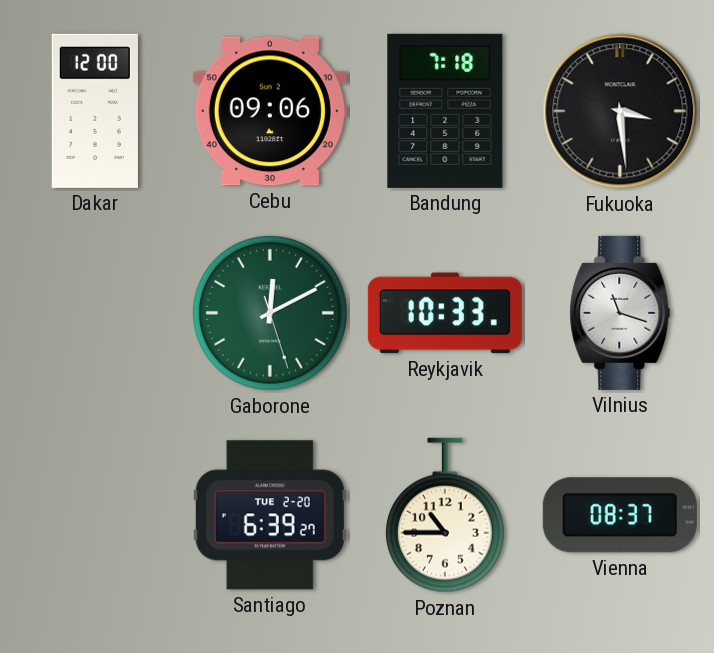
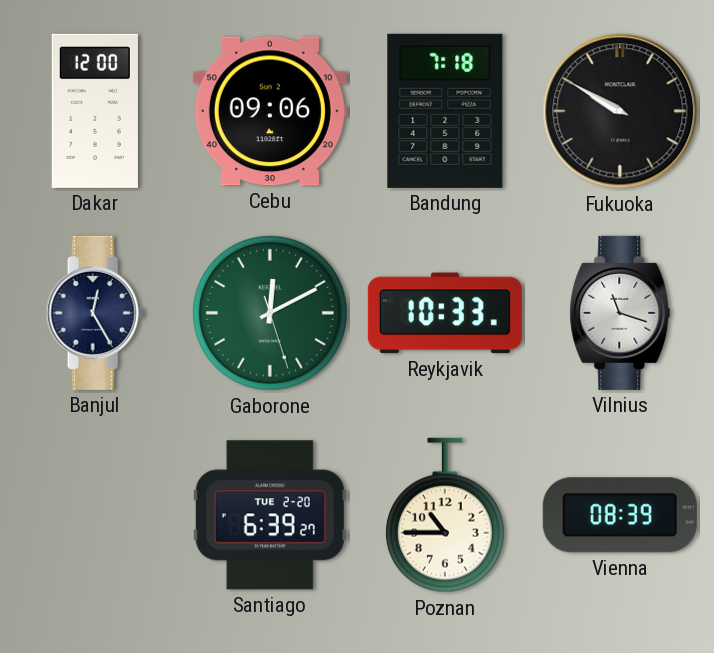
Fukuoka: 3:29 -> 9:50
Banjul: none -> 12:25
Vienna: 08:37 -> 08:39
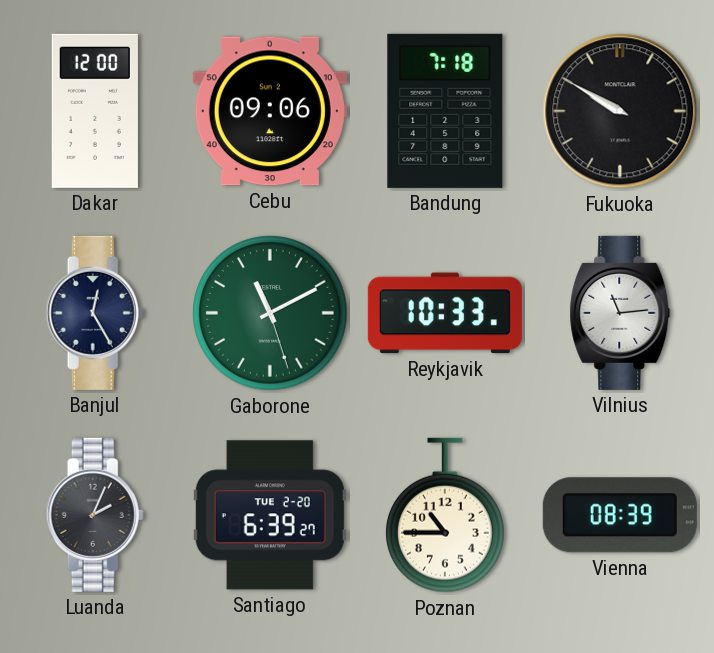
Gaborone: 12:10 -> 11:10
Vilnius: 11:18 -> 11:14
Luanda: none -> 2:04
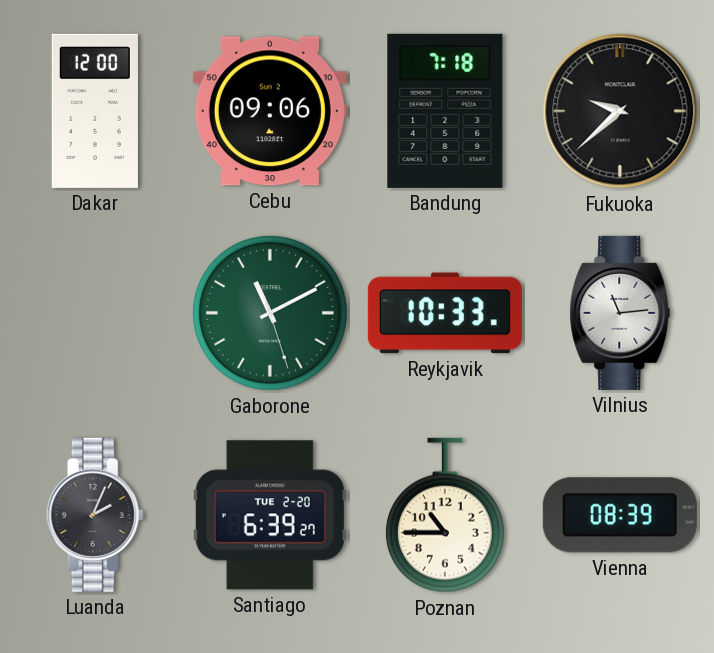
Fukuoka: 9:50 -> 9:38
Banjul: 12:25 -> none
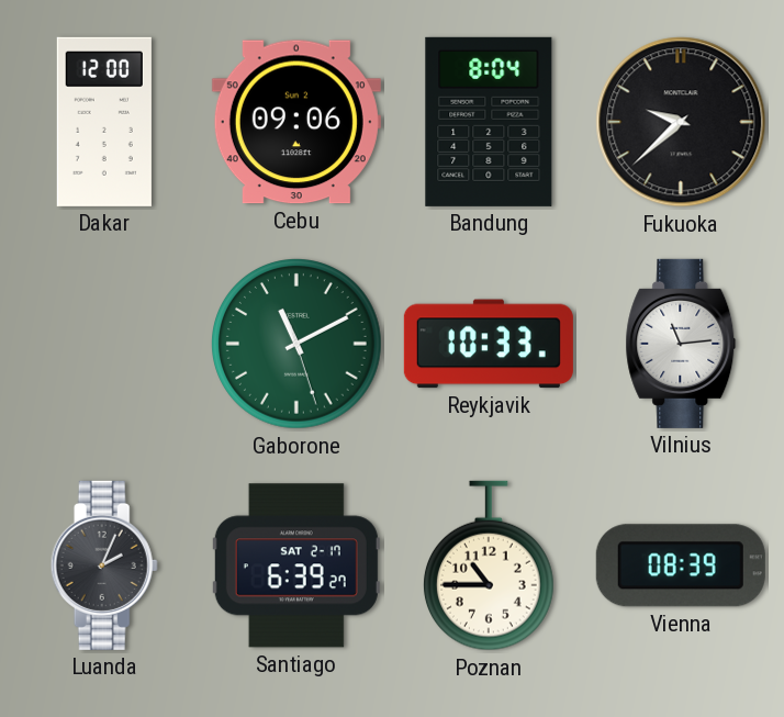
Bandung: 7:18 -> 8:04
Santiago date: TUE 2-20 -> SAT 2-17
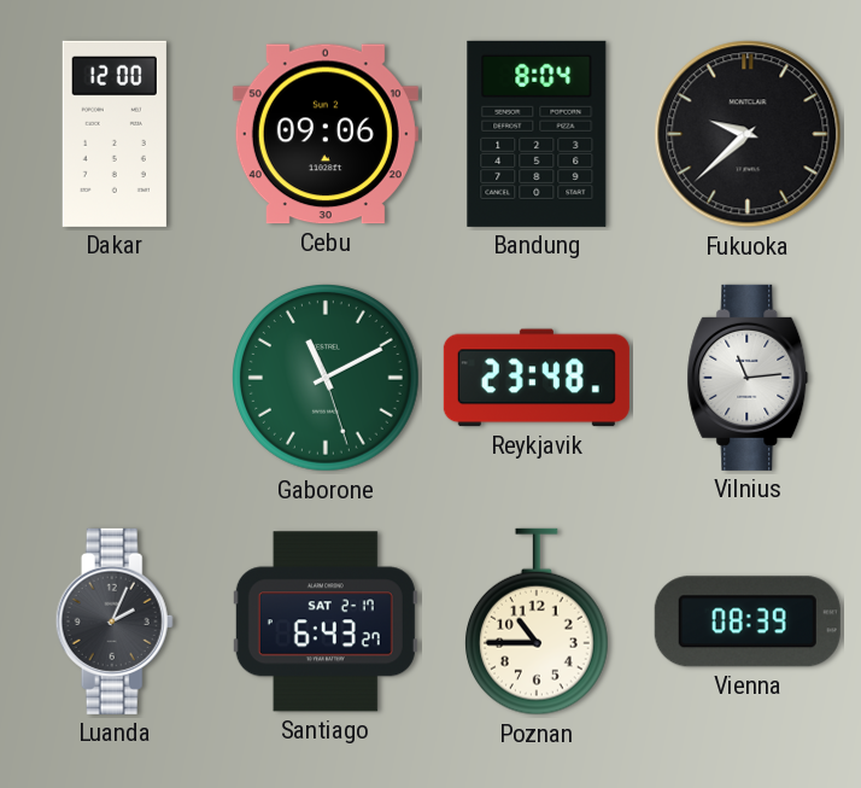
Reykjavik: 10:33 -> 23:48
Santiago: 6:39 -> 6:43
